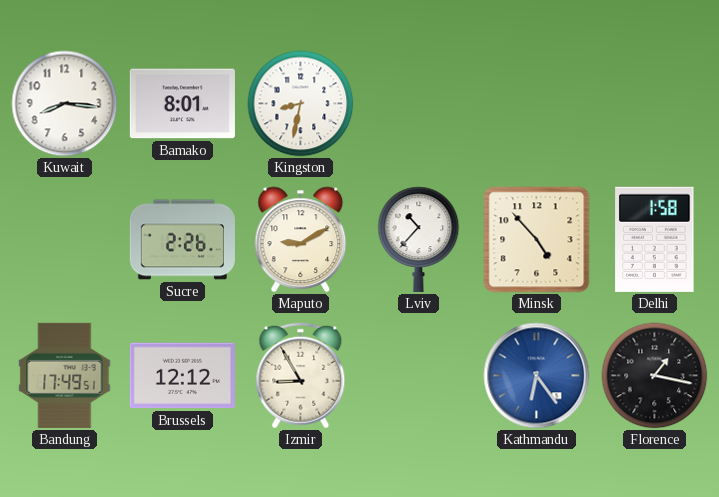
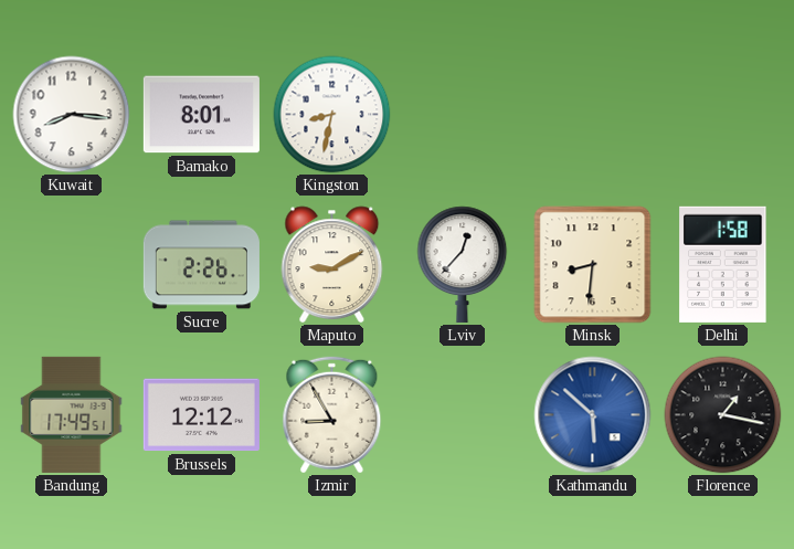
Lviv: 10:37 -> 12:37
Minsk: 4:53 -> 8:31
Kathmandu: 6:24 -> 5:52
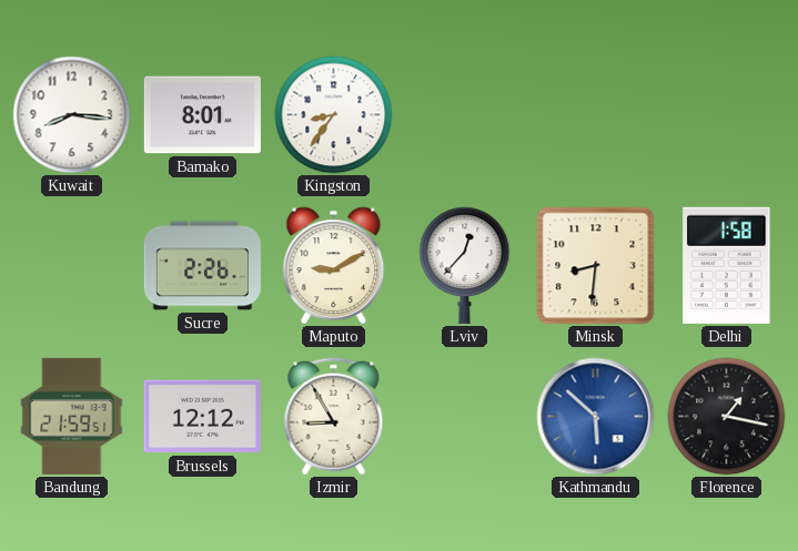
Kingston: 8:32 -> 8:36
Bandung: 17:49 -> 21:59
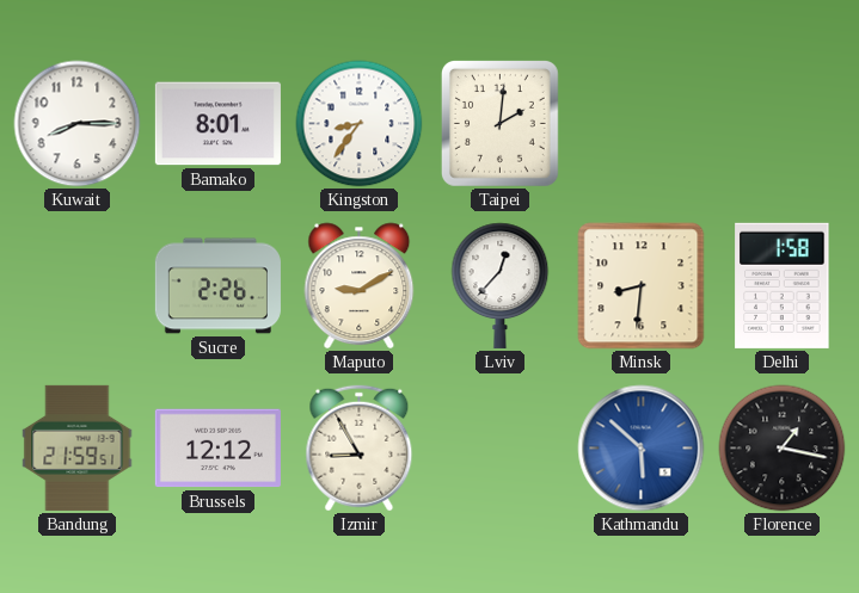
Kuwait: 8:16 -> 8:15
Taipei: none -> 2:01
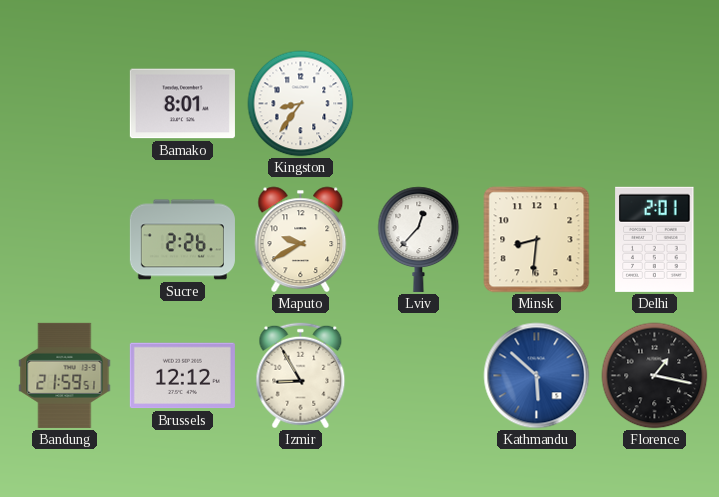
Kuwait: 8:15 -> none
Taipei: 2:01 -> none
Maputo: 9:10 -> 9:40
Delhi: 1:58 -> 2:01
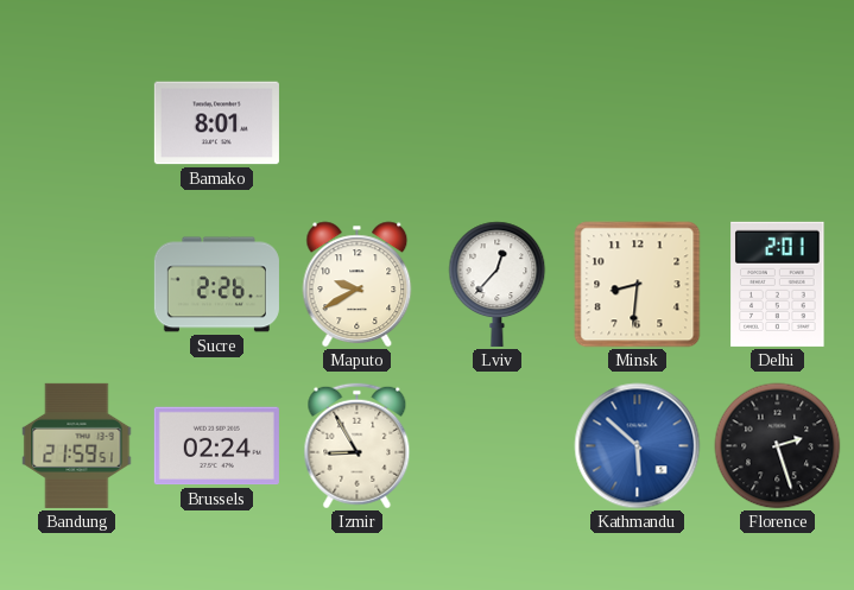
Kingston: 8:36 -> none
Brussels: 12:12 -> 02:24
Florence: 1:17 -> 2:27
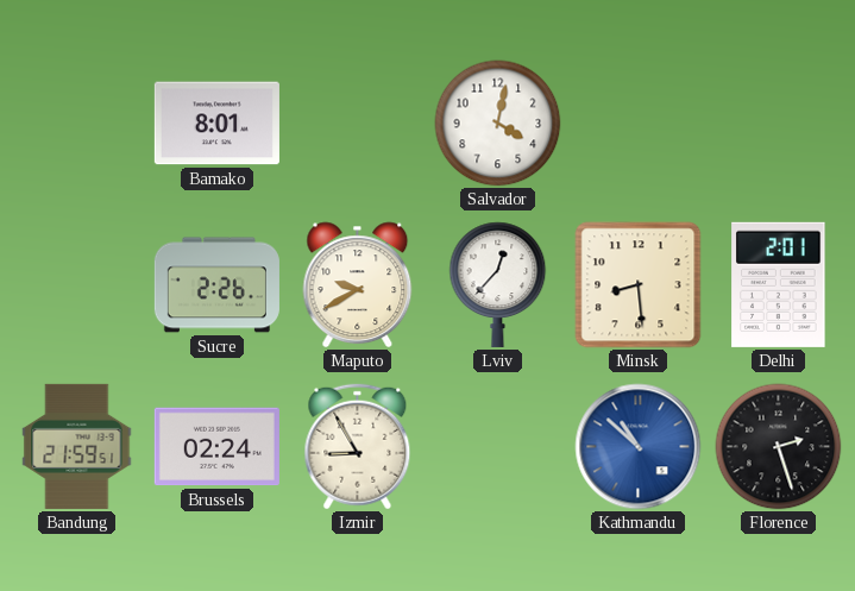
Salvador: none -> 4:02
Minsk: 8:31 -> 8:29
Kathmandu: 5:52 -> 10:52
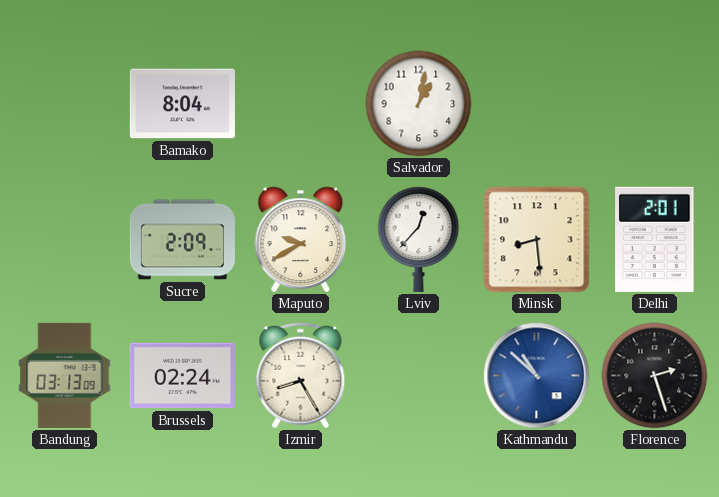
Bamako: 8:01 -> 8:04
Salvador: 4:02 -> 1:02
Sucre: 2:26 -> 2:09
Bandung: 21:59 -> 03:13
Izmir: 8:55 -> 8:25
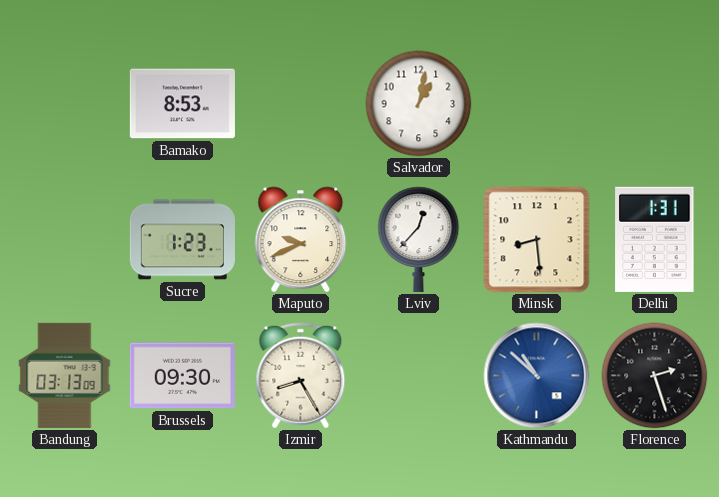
Bamako: 8:04 -> 8:53
Sucre: 2:09 -> 1:23
Maputo: 9:40 -> 9:41
Delhi: 2:01 -> 1:31
Brussels: 02:24 -> 09:30
